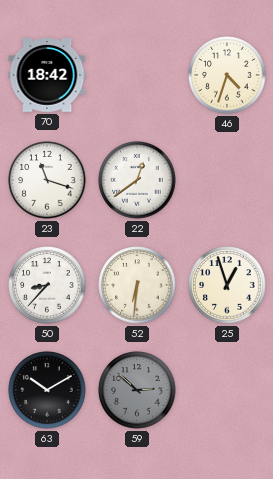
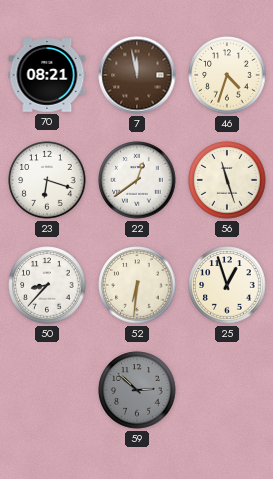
70: 18:42 -> 08:21
7: none -> 11:58
23: 11:18 -> 6:18
56: none -> 11:27
63: 10:10 -> none
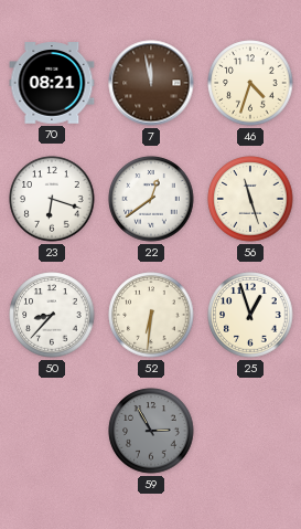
59: 2:52 -> 2:55
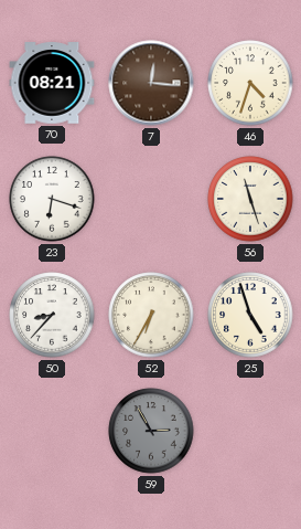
7: 11:58 -> 12:16
22: 12:39 -> none
52: 6:31 -> 6:35
25: 12:57 -> 4:57
